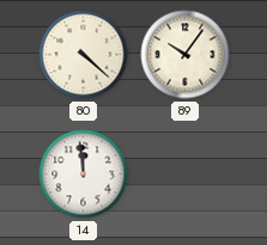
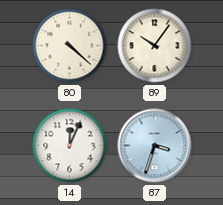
14: 11:59 -> 12:04
87: none -> 3:33
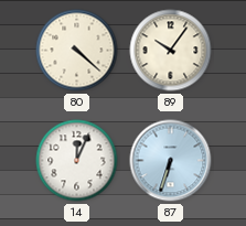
87: 3:33 -> 6:33
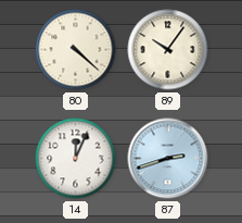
87: 6:33 -> 2:42
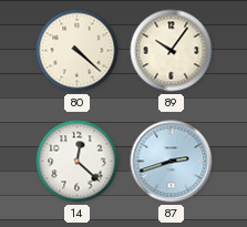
14: 12:04 -> 12:22
